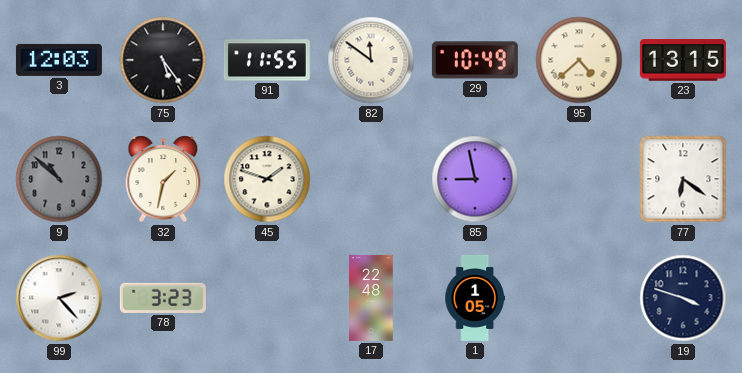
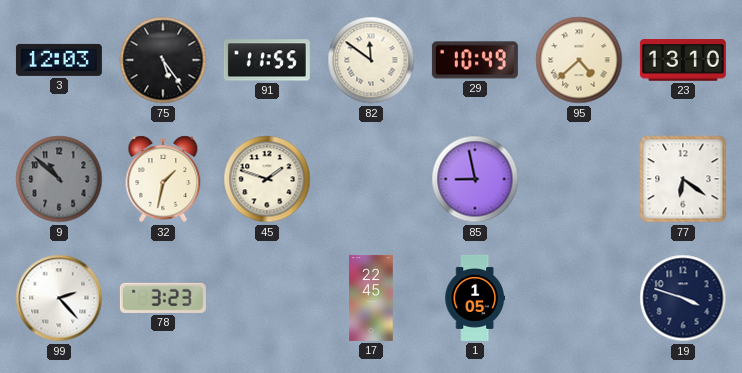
23: 13:15 -> 13:10
17: 22:48 -> 22:45
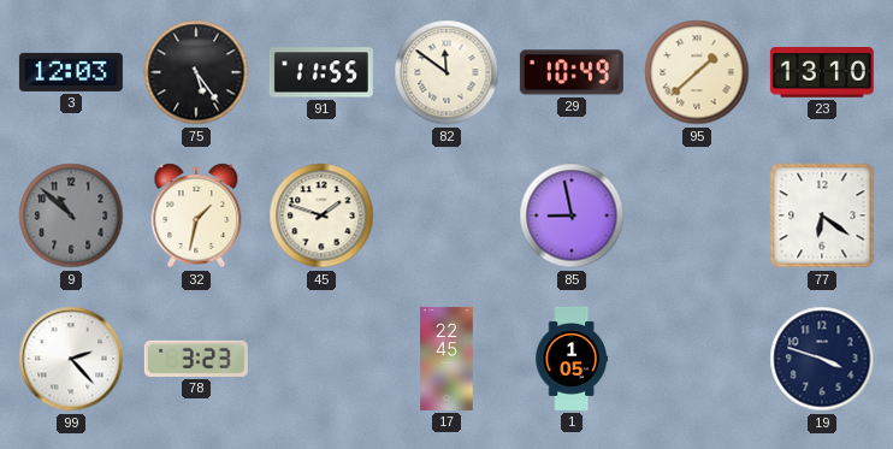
95: 4:38 -> 1:38
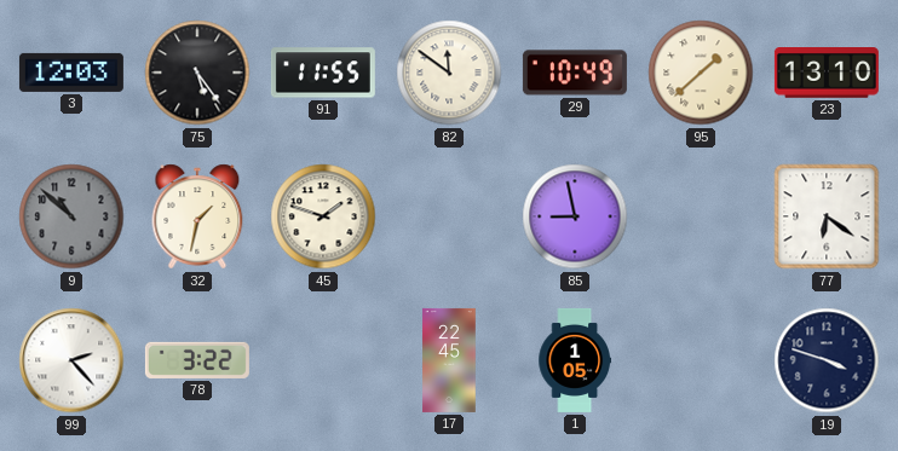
78: 3:23 -> 3:22
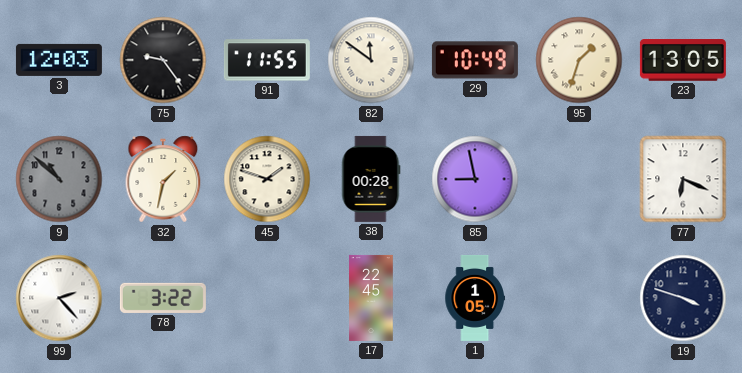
75: 5:24 -> 9:24
95: 1:38 -> 1:33
23: 13:10 -> 13:05
38: none -> 00:28
77: 6:21 -> 6:19
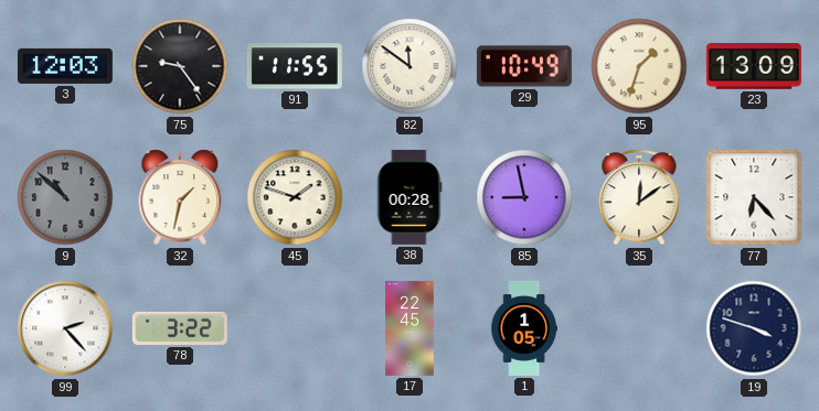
23: 13:05 -> 13:09
35: none -> 12:09
77: 6:19 -> 6:23
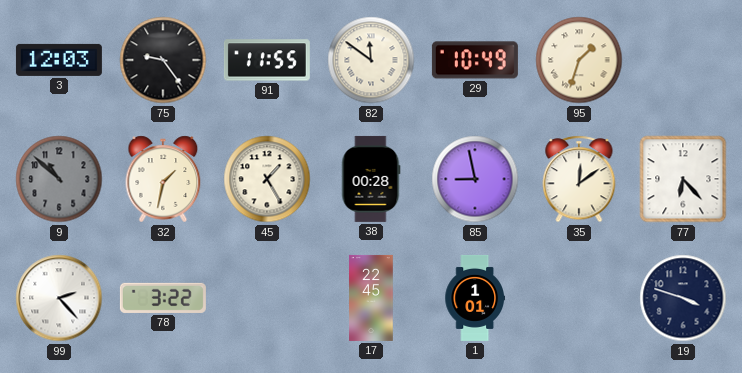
23: 13:09 -> none
45: 1:48 -> 1:25
1: 1:05 -> 1:01
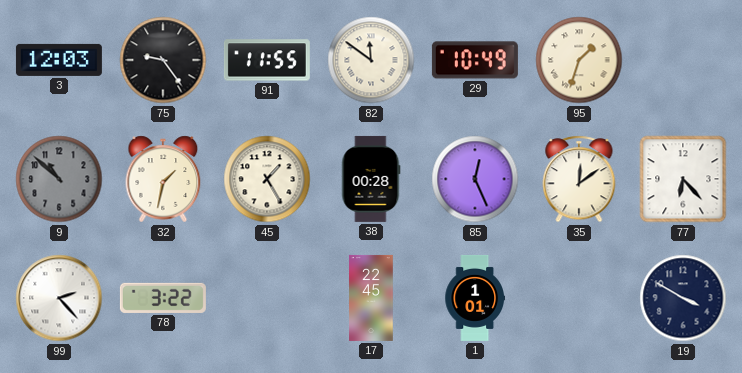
85: 8:58 -> 12:26
19: 3:48 -> 3:50
